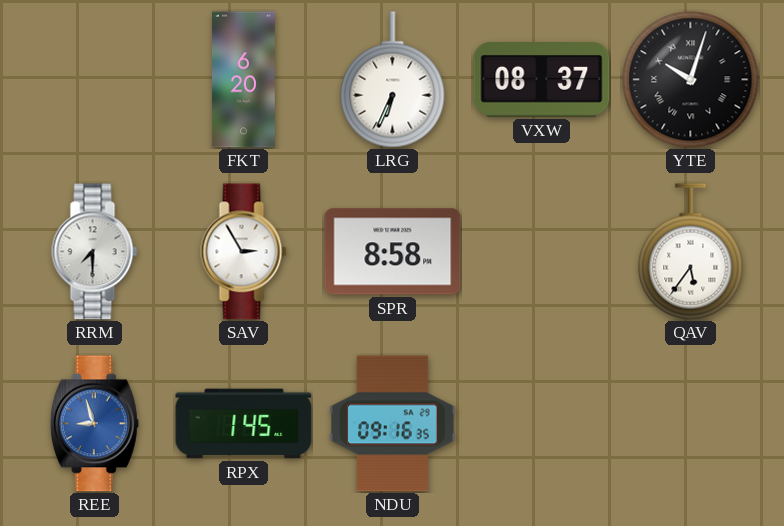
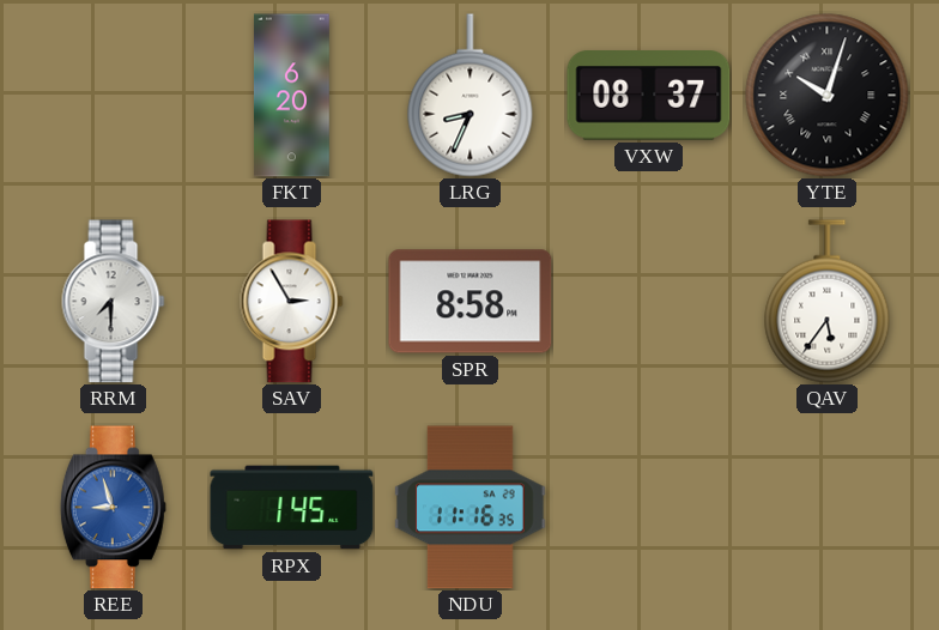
LRG: 6:34 -> 8:34
NDU: 09:16 -> 11:16
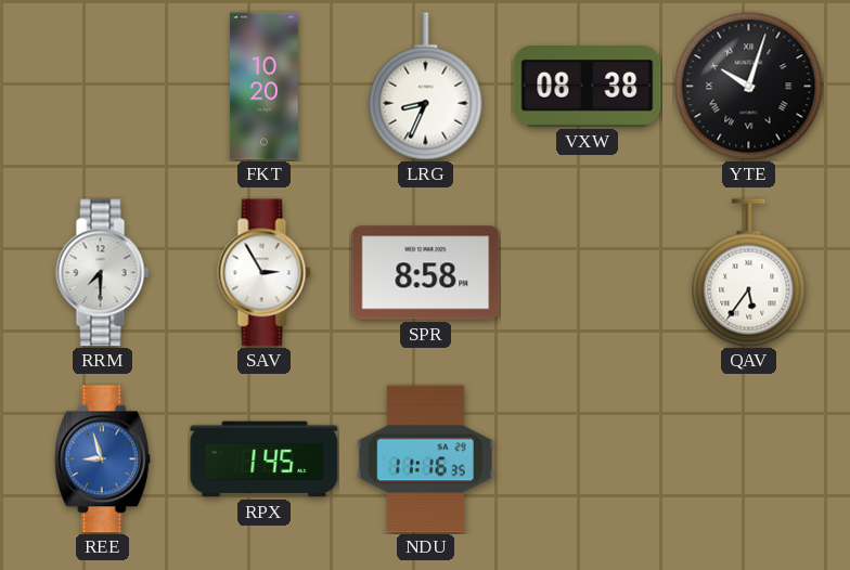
FKT: 6:20 -> 10:20
VXW: 08:37 -> 08:38
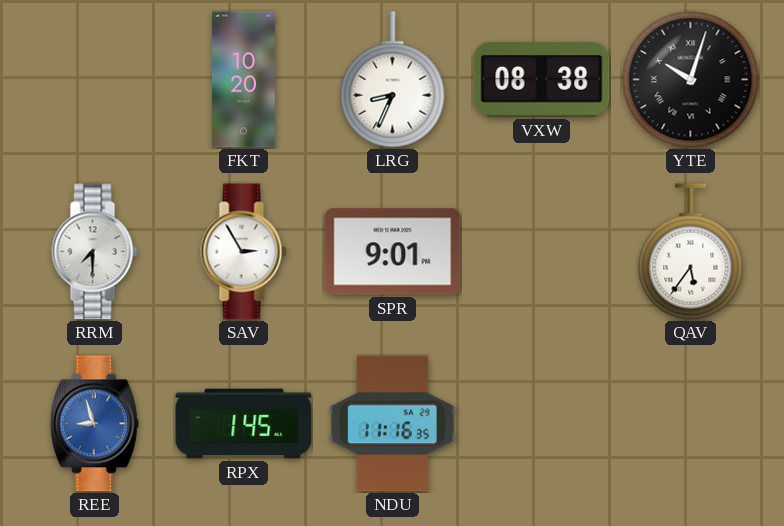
SPR: 8:58 -> 9:01
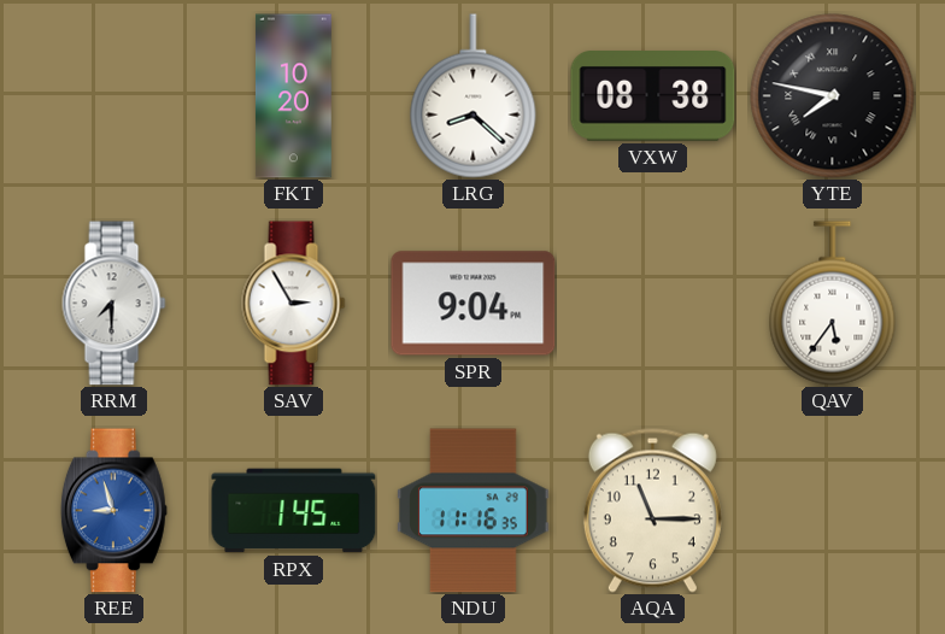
LRG: 8:34 -> 8:22
YTE: 10:03 -> 7:47
SPR: 9:01 -> 9:04
AQA: none -> 11:15
